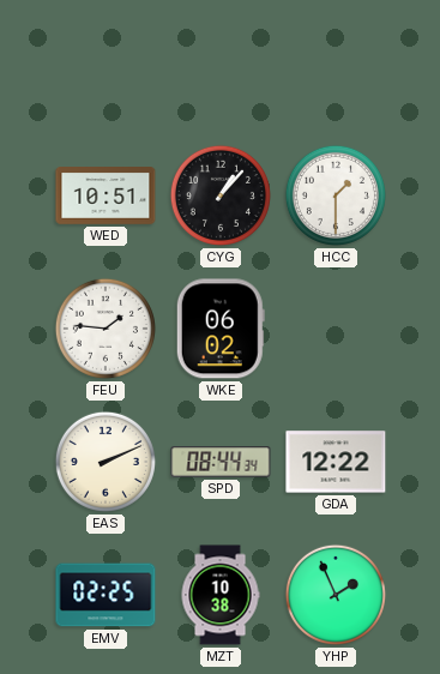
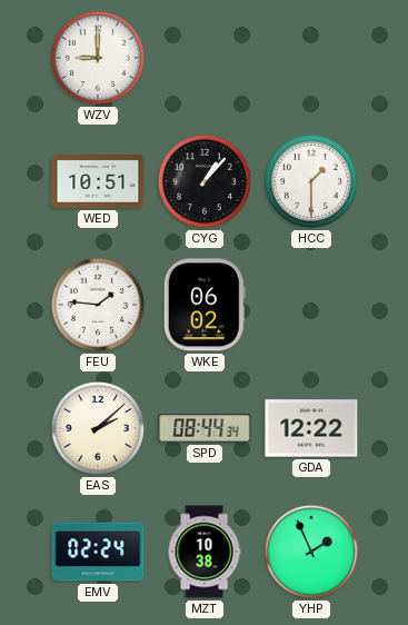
WZV: none -> 9:00
EAS: 2:11 -> 2:08
EMV: 02:25 -> 02:24
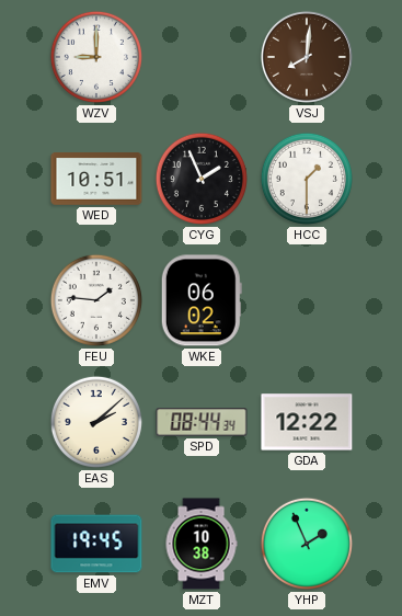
VSJ: none -> 8:01
CYG: 1:07 -> 1:56
EMV: 02:24 -> 19:45
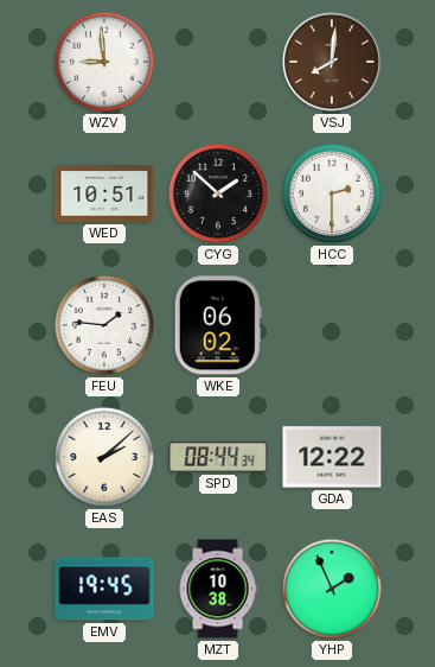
WZV: 9:00 -> 8:59
CYG: 1:56 -> 1:52
HCC: 1:30 -> 2:30
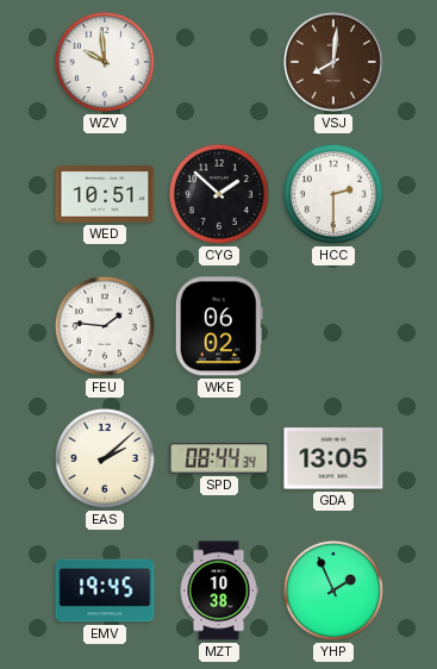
WZV: 8:59 -> 9:59
GDA: 12:22 -> 13:05
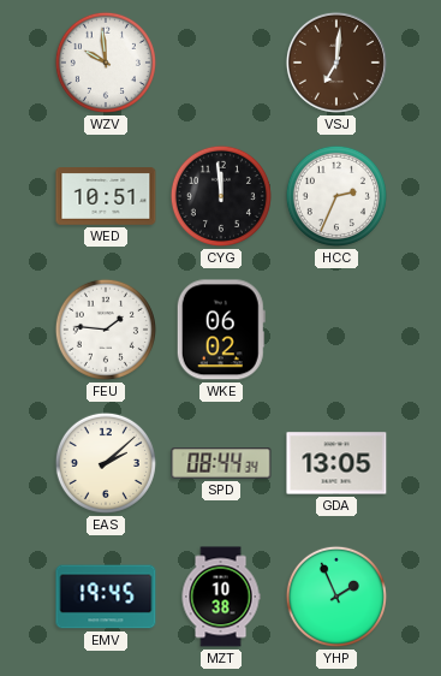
VSJ: 8:01 -> 7:01
CYG: 1:52 -> 11:59
HCC: 2:30 -> 2:34
